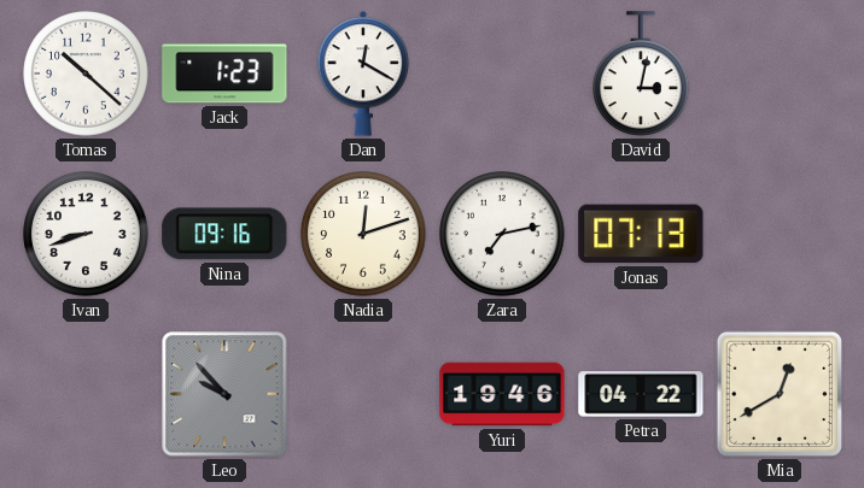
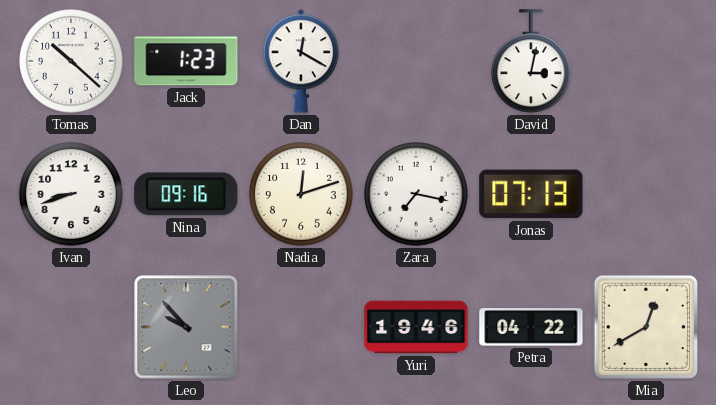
Zara: 7:13 -> 7:17
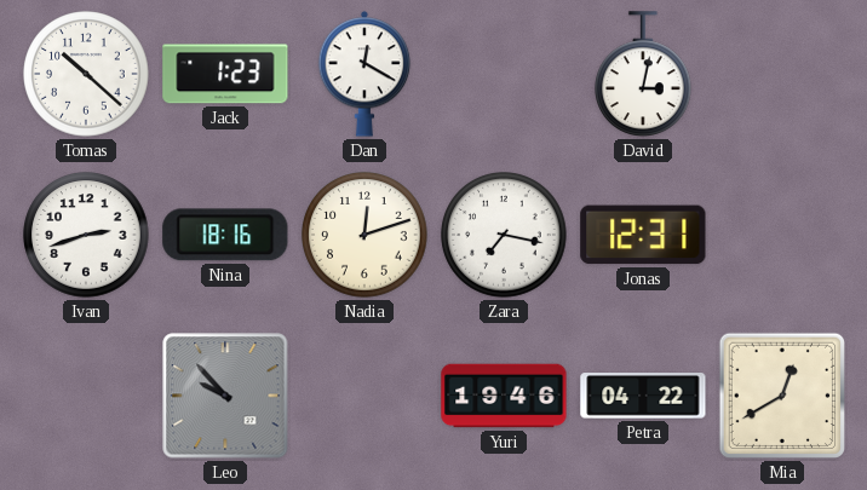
Ivan: 8:42 -> 2:42
Nina: 09:16 -> 18:16
Jonas: 07:13 -> 12:31
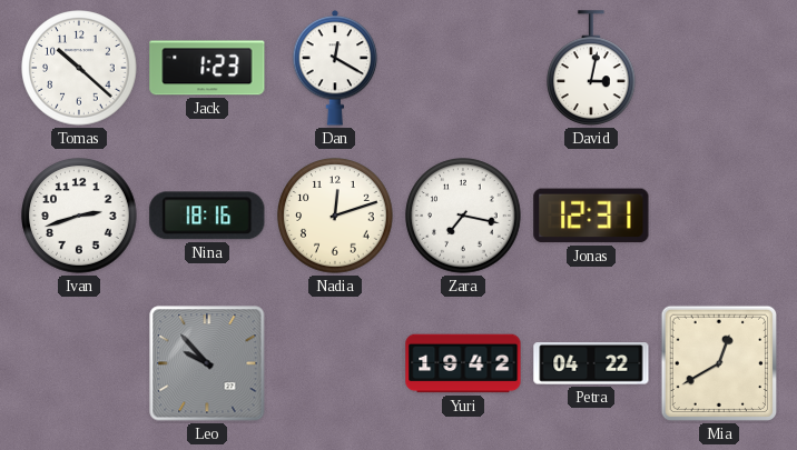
Yuri: 19:46 -> 19:42
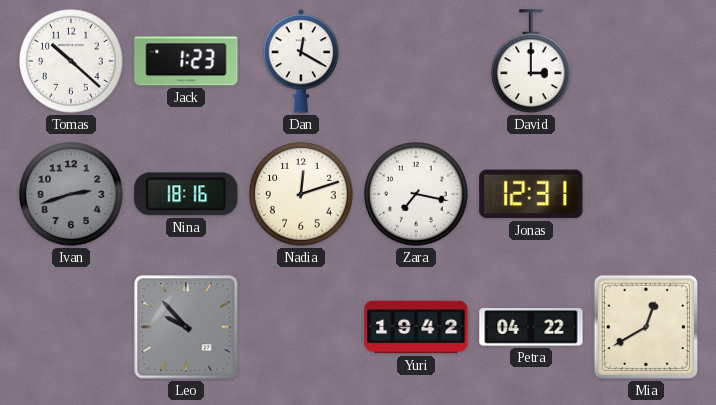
David: 3:02 -> 3:00
Ivan dial: white -> grey
